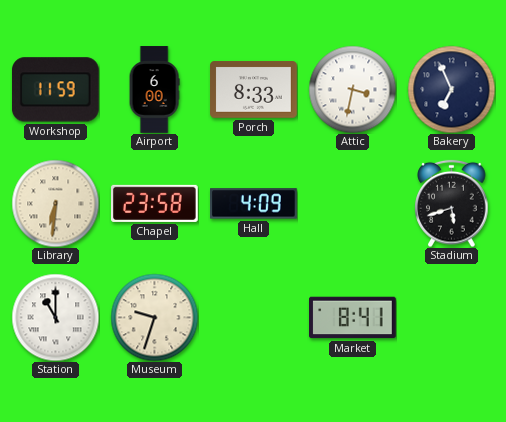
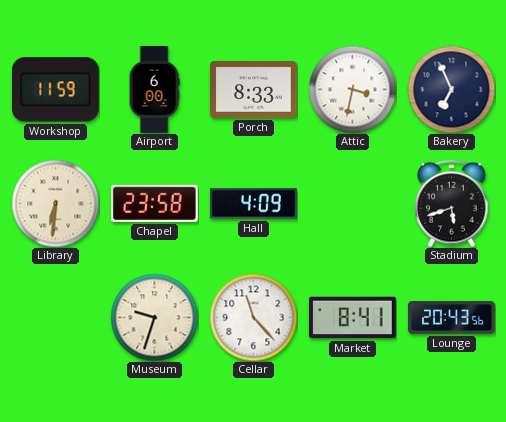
Station: 11:00 -> none
Cellar: none -> 11:23
Lounge: none -> 20:43
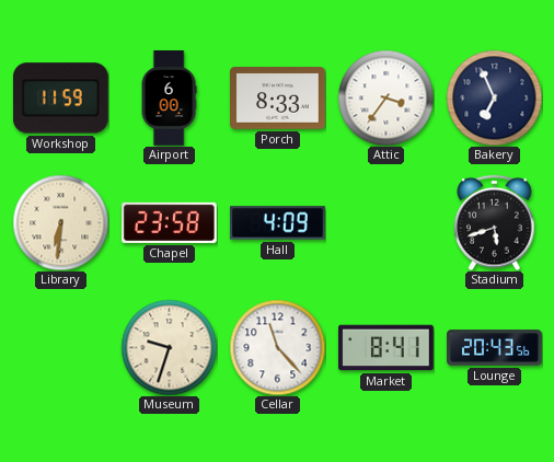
Attic: 3:32 -> 3:36
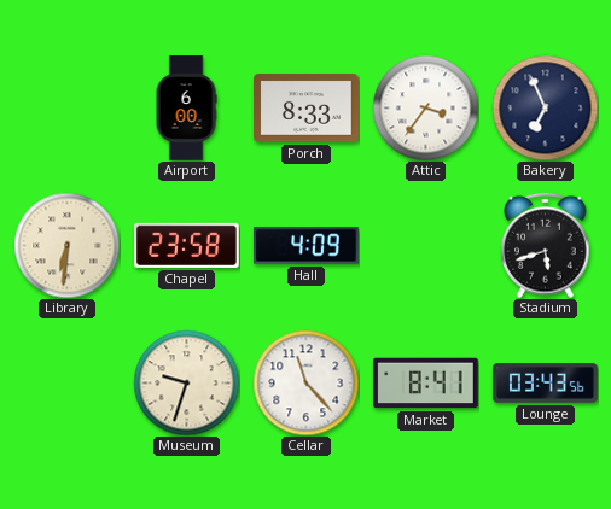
Workshop: 11:59 -> none
Lounge: 20:43 -> 03:43
